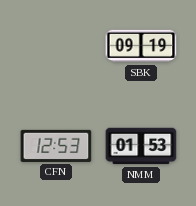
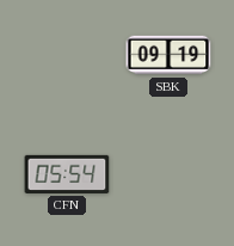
CFN: 12:53 -> 05:54
NMM: 01:53 -> none
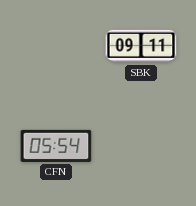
SBK: 09:19 -> 09:11
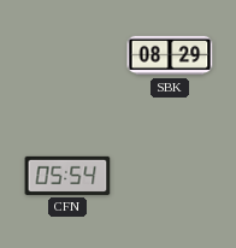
SBK: 09:11 -> 08:29
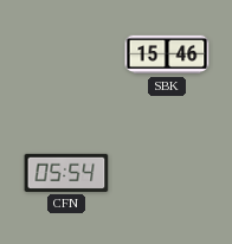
SBK: 08:29 -> 15:46
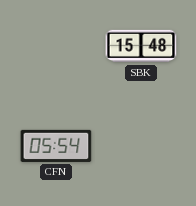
SBK: 15:46 -> 15:48
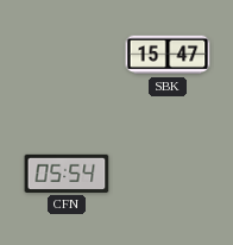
SBK: 15:48 -> 15:47
